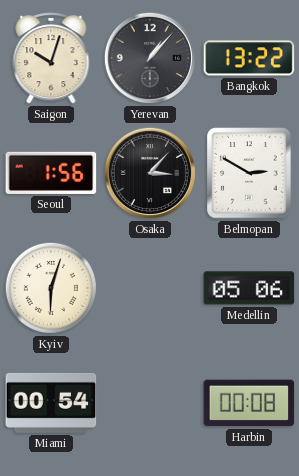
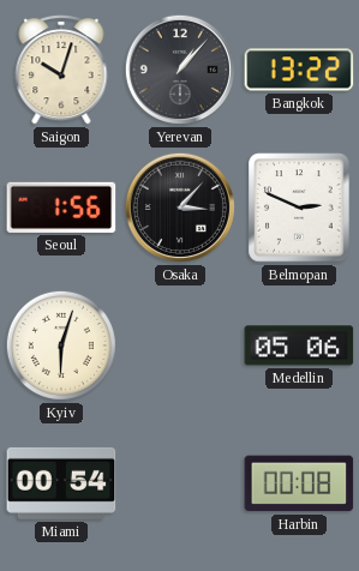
Belmopan: 2:50 -> 2:49
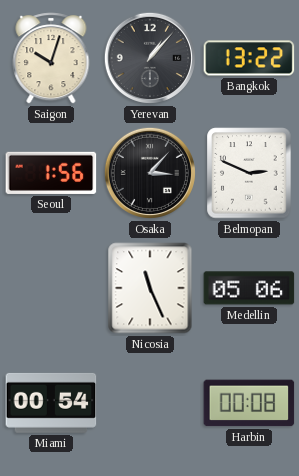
Kyiv: 6:03 -> none
Nicosia: none -> 11:26
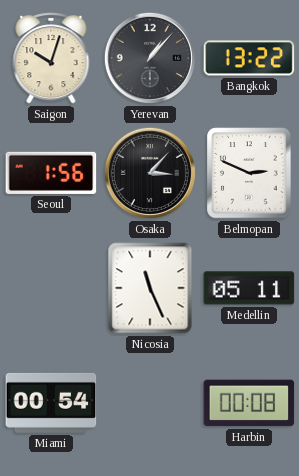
Medellin: 05:06 -> 05:11
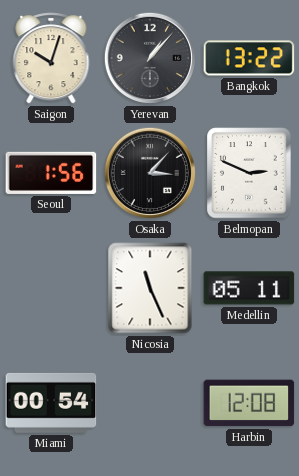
Harbin: 00:08 -> 12:08
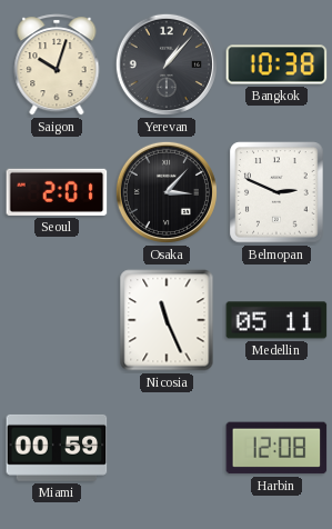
Bangkok: 13:22 -> 10:38
Seoul: 1:56 -> 2:01
Miami: 00:54 -> 00:59
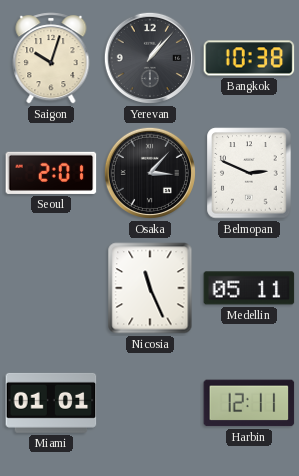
Miami: 00:59 -> 01:01
Harbin: 12:08 -> 12:11
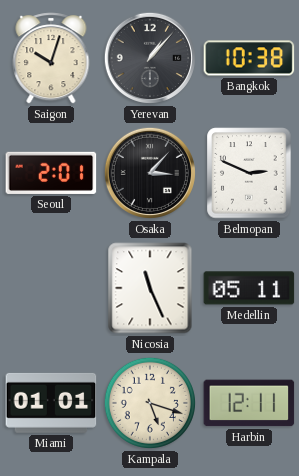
Kampala: none -> 5:18
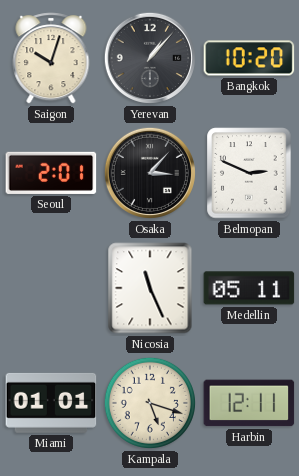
Bangkok: 10:38 -> 10:20
